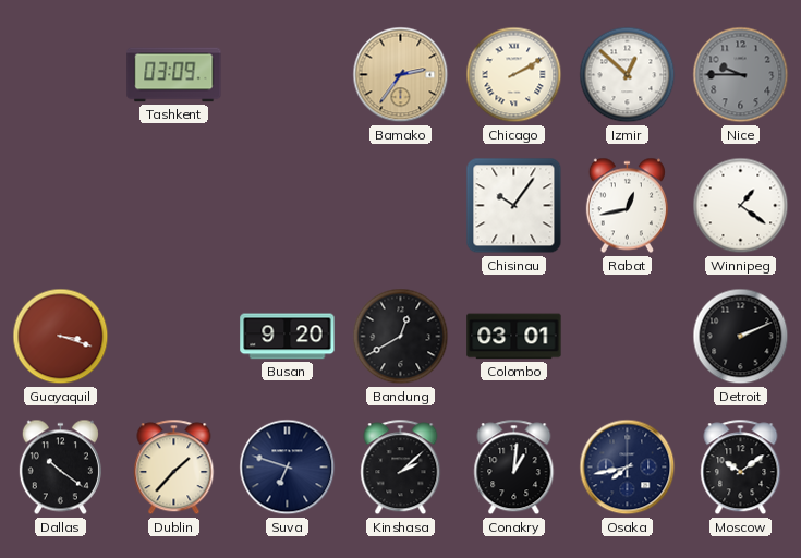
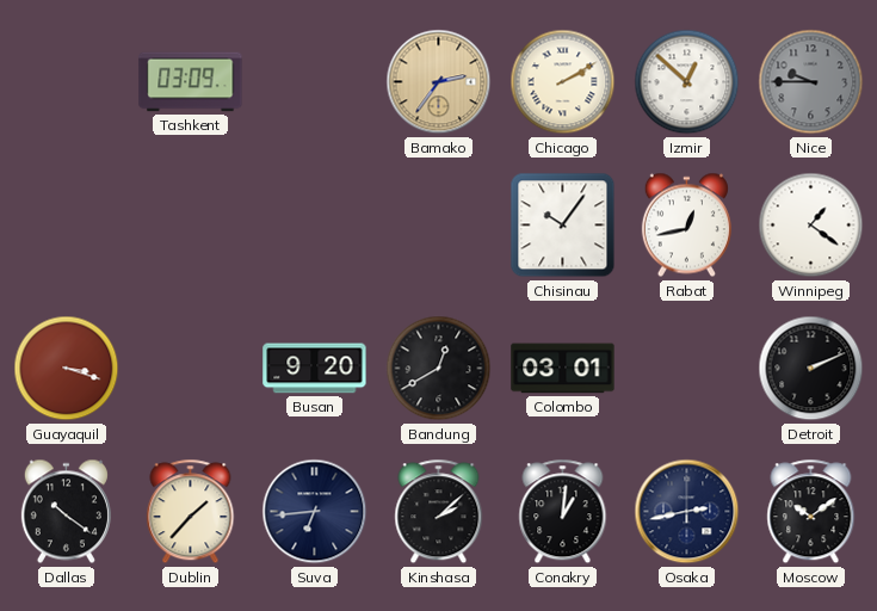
Suva: 6:48 -> 6:44
Osaka: 7:43 -> 2:43
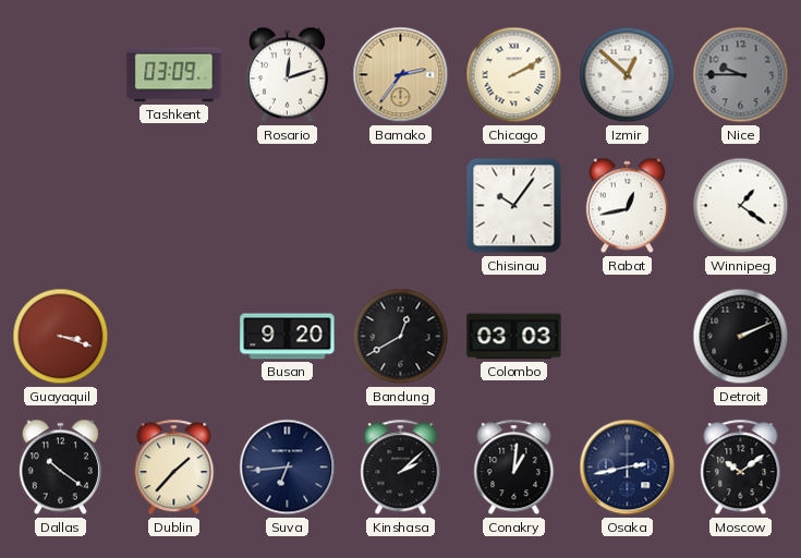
Rosario: none -> 12:12
Colombo: 03:01 -> 03:03
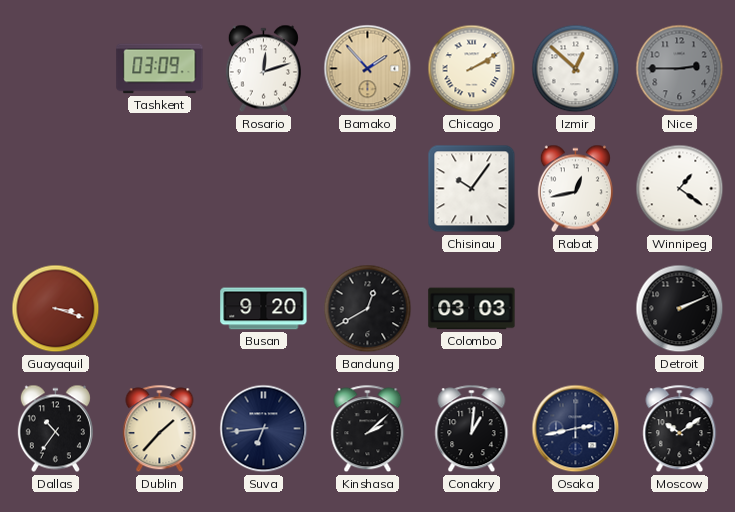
Bamako: 2:36 -> 1:53
Nice: 9:45 -> 2:45
Dallas: 10:21 -> 10:36
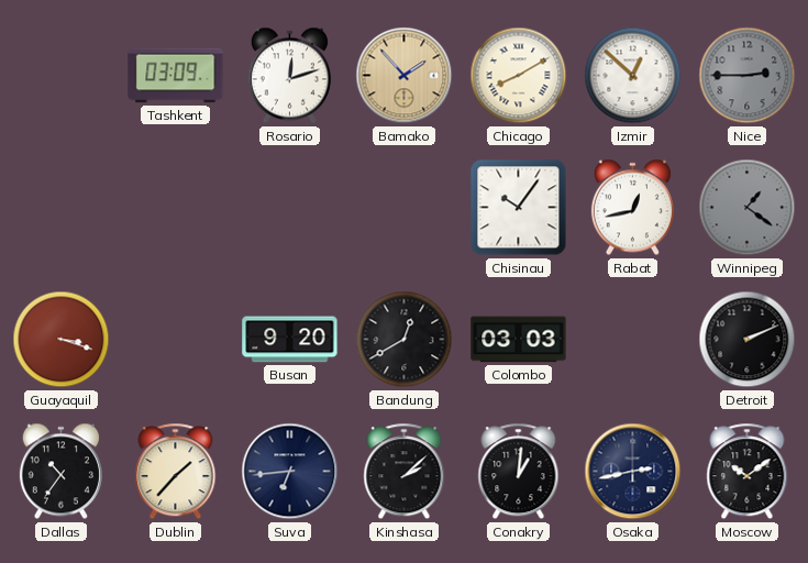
Chicago: 2:10 -> 8:10
Winnipeg dial: white -> grey
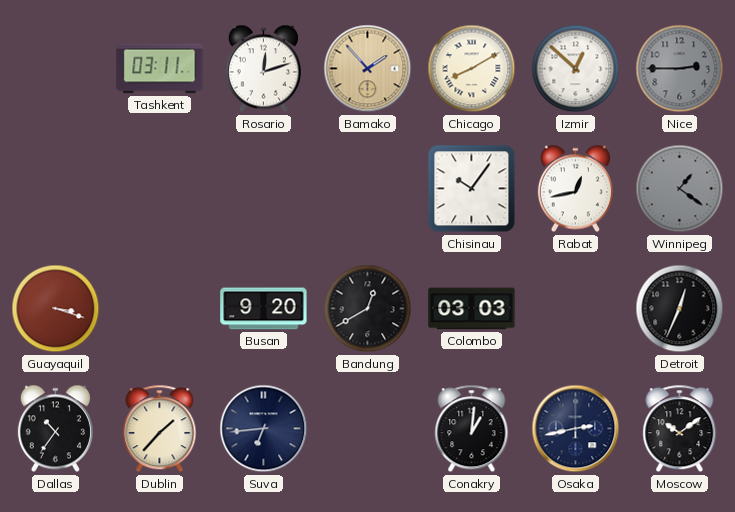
Tashkent: 03:09 -> 03:11
Detroit: 2:11 -> 12:34
Kinshasa: 2:08 -> none
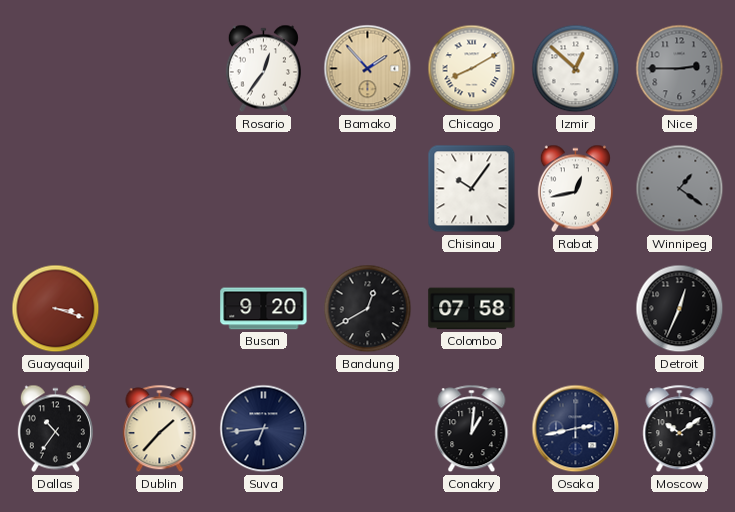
Tashkent: 03:11 -> none
Rosario: 12:12 -> 12:36
Colombo: 03:03 -> 07:58
